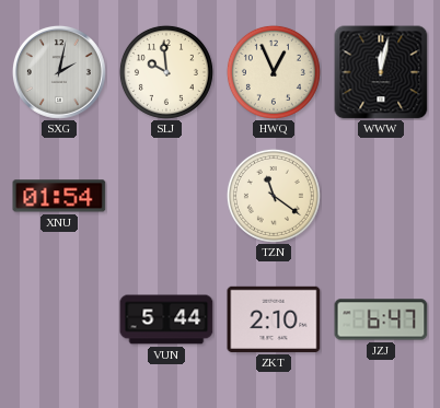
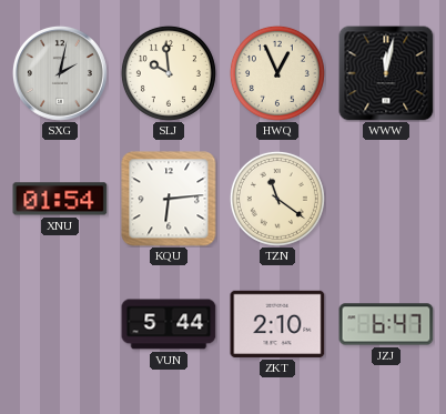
KQU: none -> 6:14
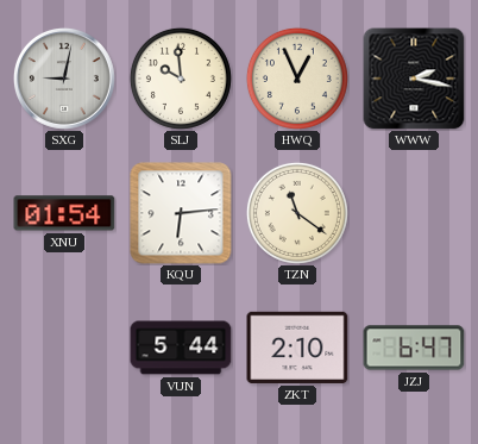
SXG: 2:02 -> 9:02
WWW: 12:02 -> 2:17
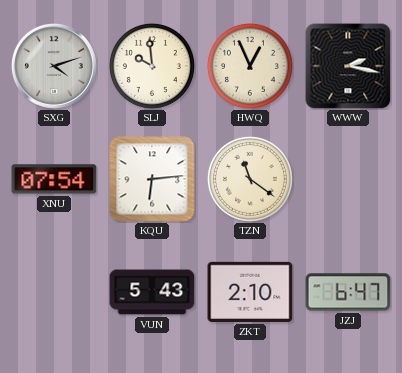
SXG: 9:02 -> 4:12
XNU: 01:54 -> 07:54
VUN: 5:44 -> 5:43
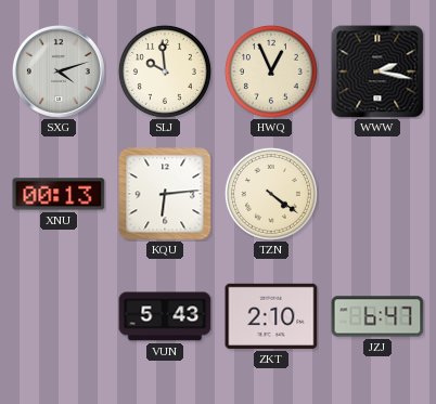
XNU: 07:54 -> 00:13
TZN: 11:21 -> 4:21
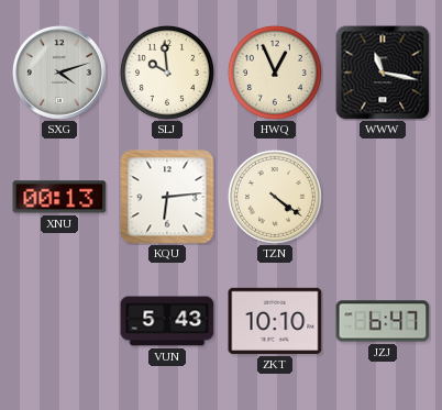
WWW: 2:17 -> 11:17
ZKT: 2:10 -> 10:10
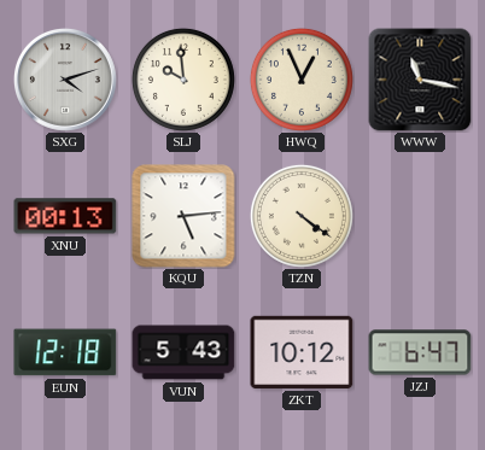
KQU: 6:14 -> 5:14
EUN: none -> 12:18
ZKT: 10:10 -> 10:12
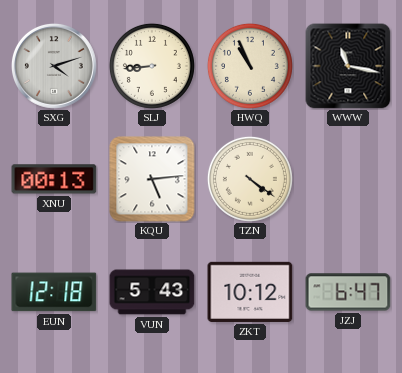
SLJ: 9:59 -> 8:44
HWQ: 12:56 -> 10:56
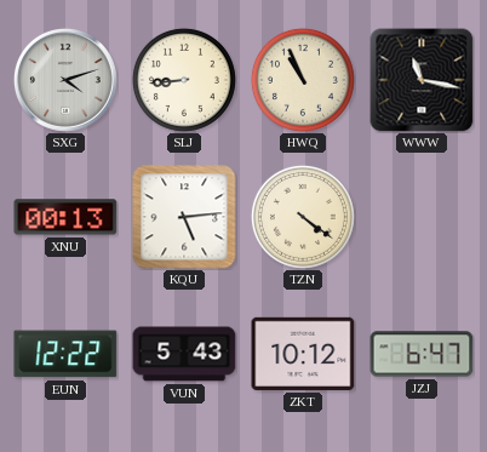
EUN: 12:18 -> 12:22
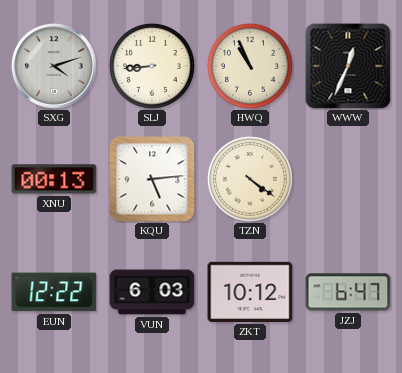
WWW: 11:17 -> 12:34
VUN: 5:43 -> 6:03
